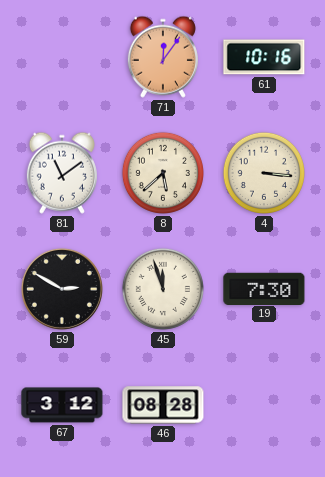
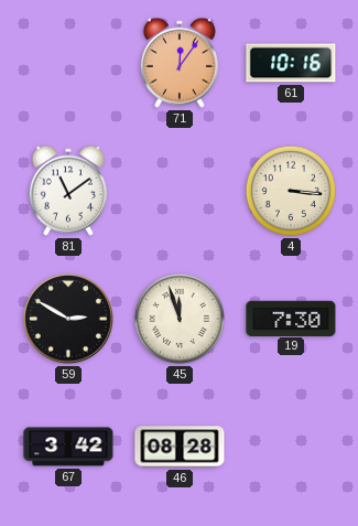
8: 5:38 -> none
67: 3:12 -> 3:42
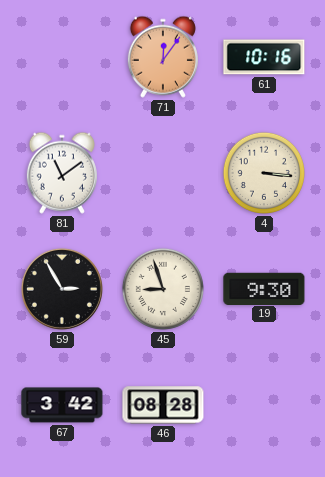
59: 2:50 -> 2:55
45: 11:57 -> 8:57
19: 7:30 -> 9:30
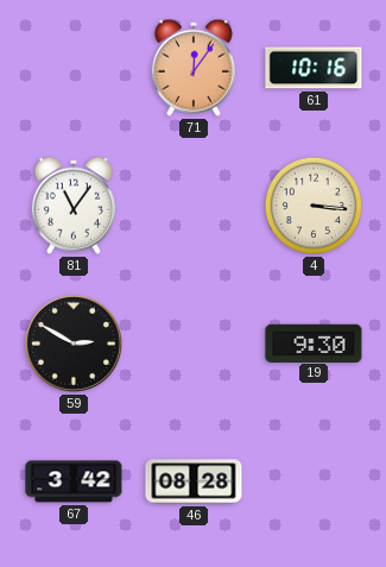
81: 11:09 -> 11:06
59: 2:55 -> 2:50
45: 8:57 -> none
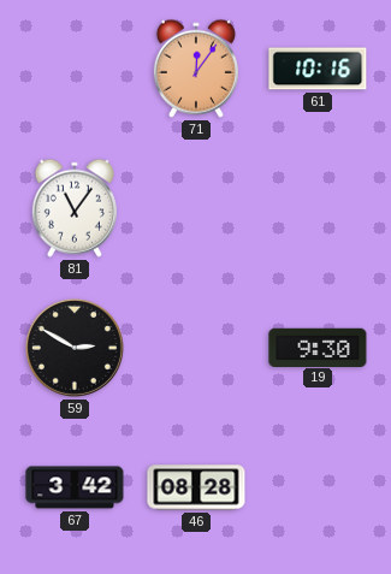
4: 3:16 -> none
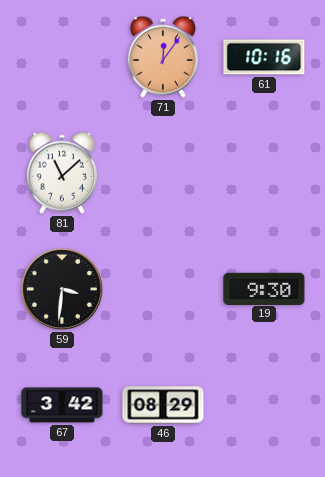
81: 11:06 -> 11:08
59: 2:50 -> 3:31
46: 08:28 -> 08:29
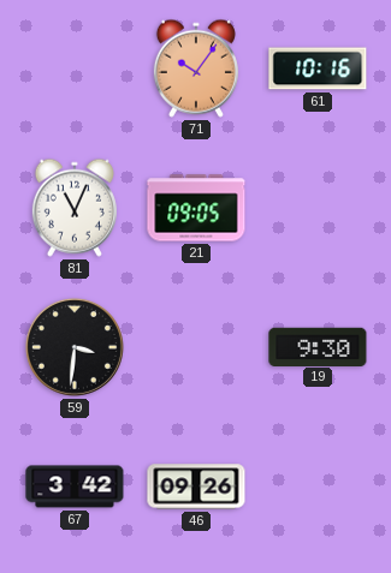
71: 12:06 -> 10:06
81: 11:08 -> 11:04
21: none -> 09:05
46: 08:29 -> 09:26
